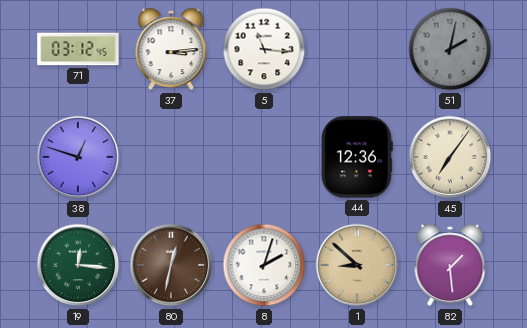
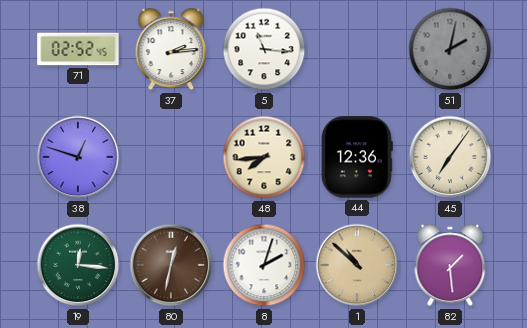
71: 03:12 -> 02:52
37: 3:14 -> 2:14
48: none -> 7:44
1: 8:52 -> 10:52
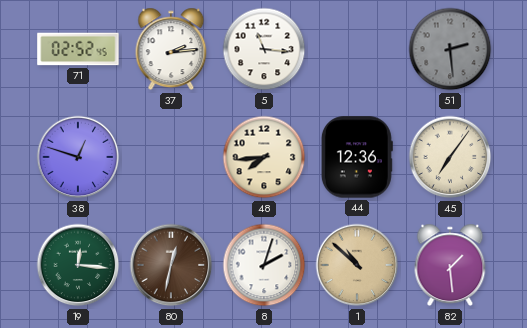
51: 2:02 -> 2:29
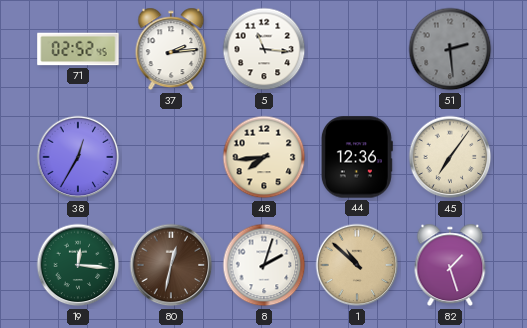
38: 12:48 -> 12:35
82: 1:29 -> 1:27
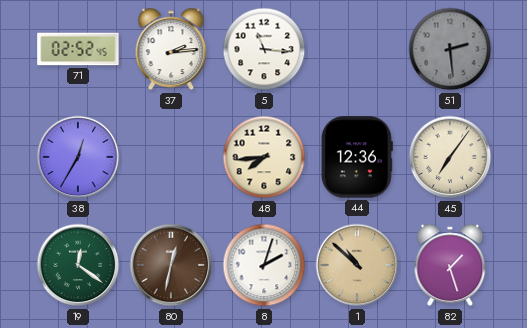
19: 12:16 -> 12:21
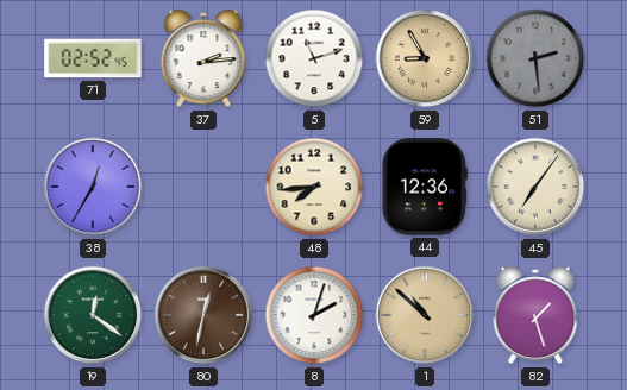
5: 11:16 -> 11:12
59: none -> 8:55
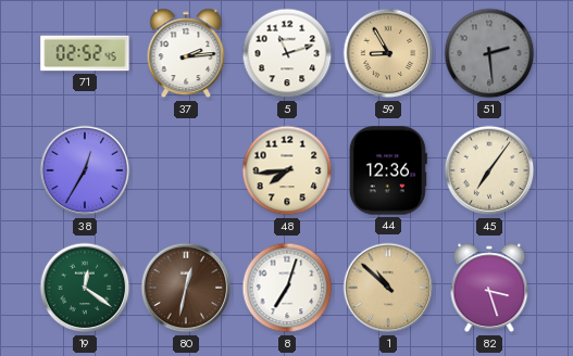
8: 2:03 -> 7:03
82: 1:27 -> 3:27
